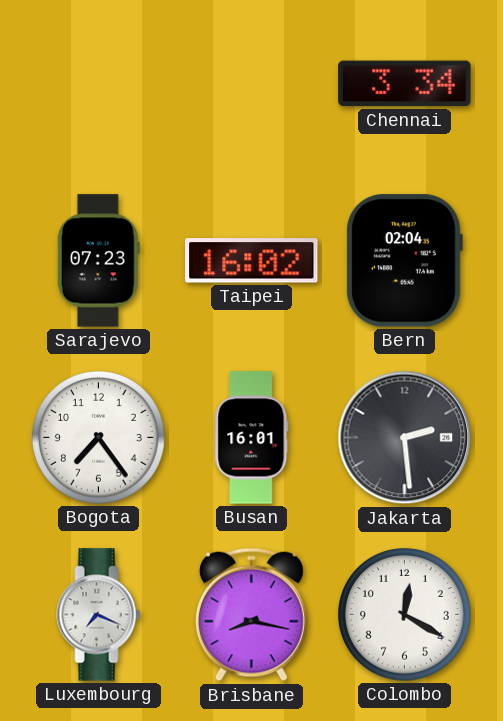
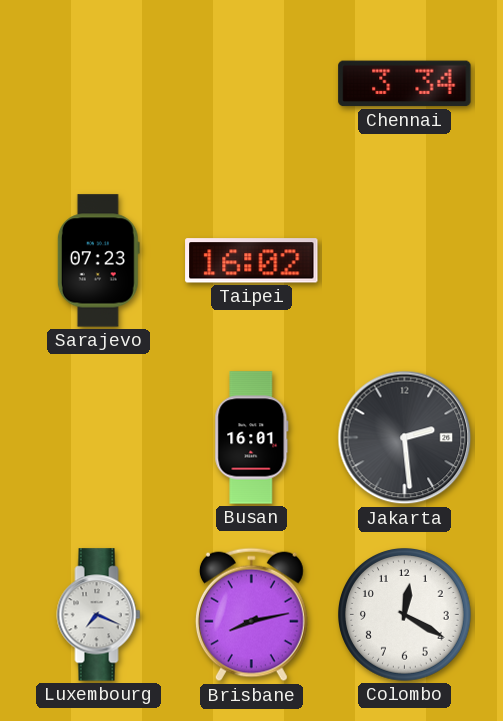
Bern: 02:04 -> none
Bogota: 7:24 -> none
Brisbane: 8:17 -> 8:13
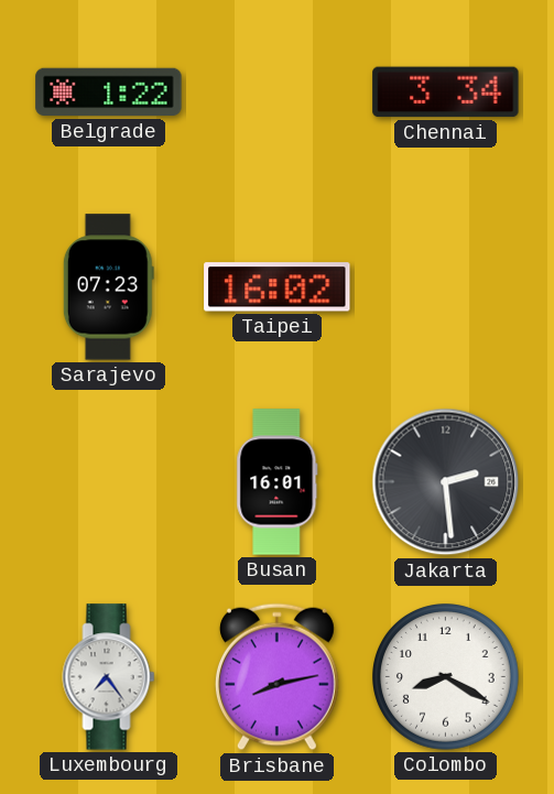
Belgrade: none -> 1:22
Luxembourg: 7:19 -> 7:24
Colombo: 12:20 -> 8:20
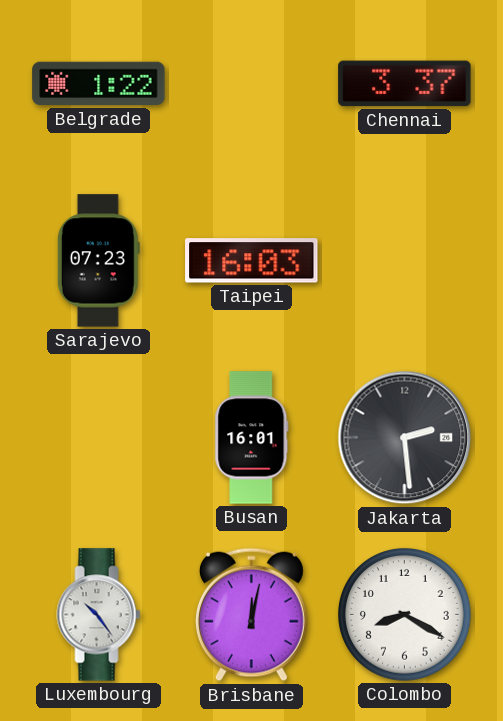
Chennai: 3:34 -> 3:37
Taipei: 16:02 -> 16:03
Luxembourg: 7:24 -> 10:24
Brisbane: 8:13 -> 12:02
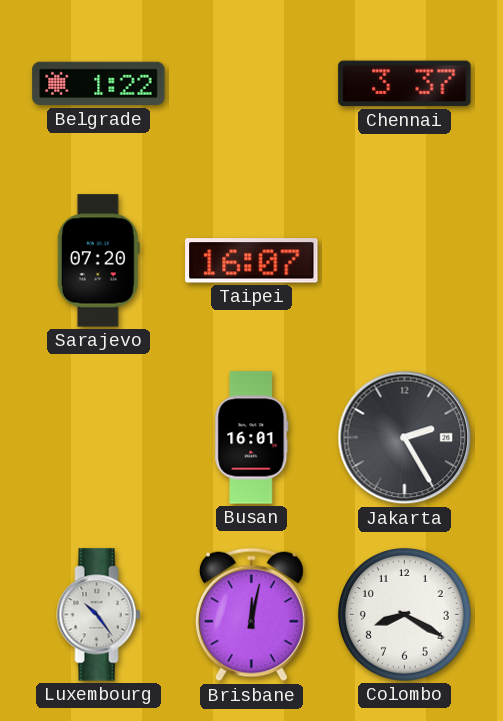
Sarajevo: 07:23 -> 07:20
Taipei: 16:03 -> 16:07
Jakarta: 2:29 -> 2:25
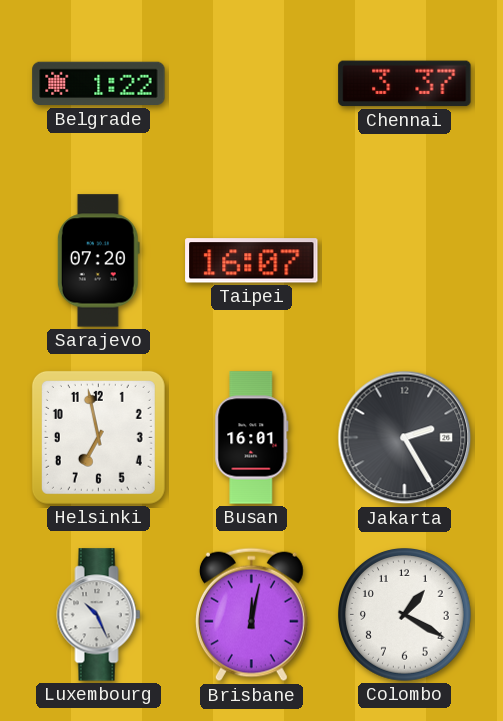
Helsinki: none -> 6:58
Luxembourg: 10:24 -> 10:26
Colombo: 8:20 -> 1:20
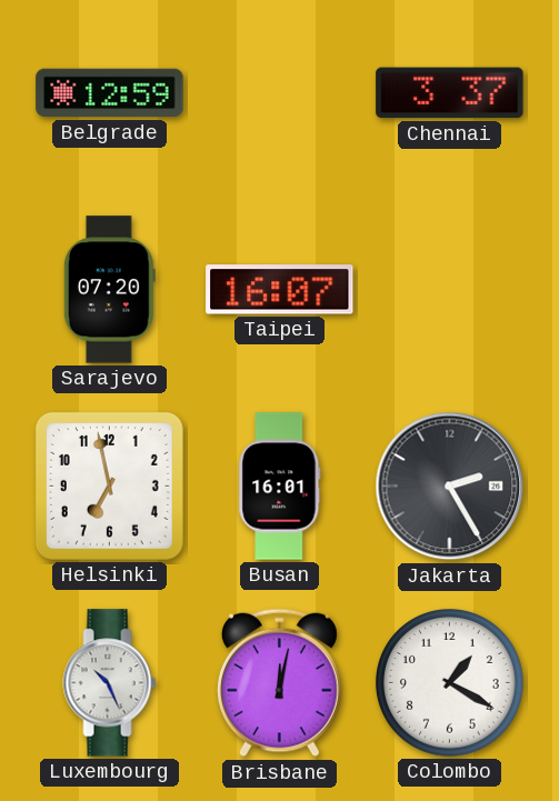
Belgrade: 1:22 -> 12:59
